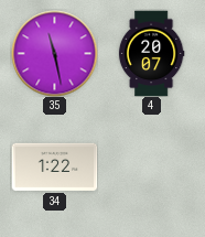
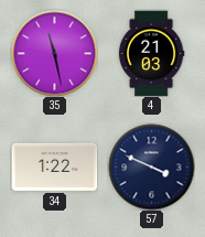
4: 20:07 -> 21:03
57: none -> 3:49
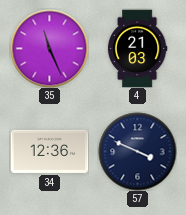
35: 11:28 -> 11:26
34: 1:22 -> 12:36
